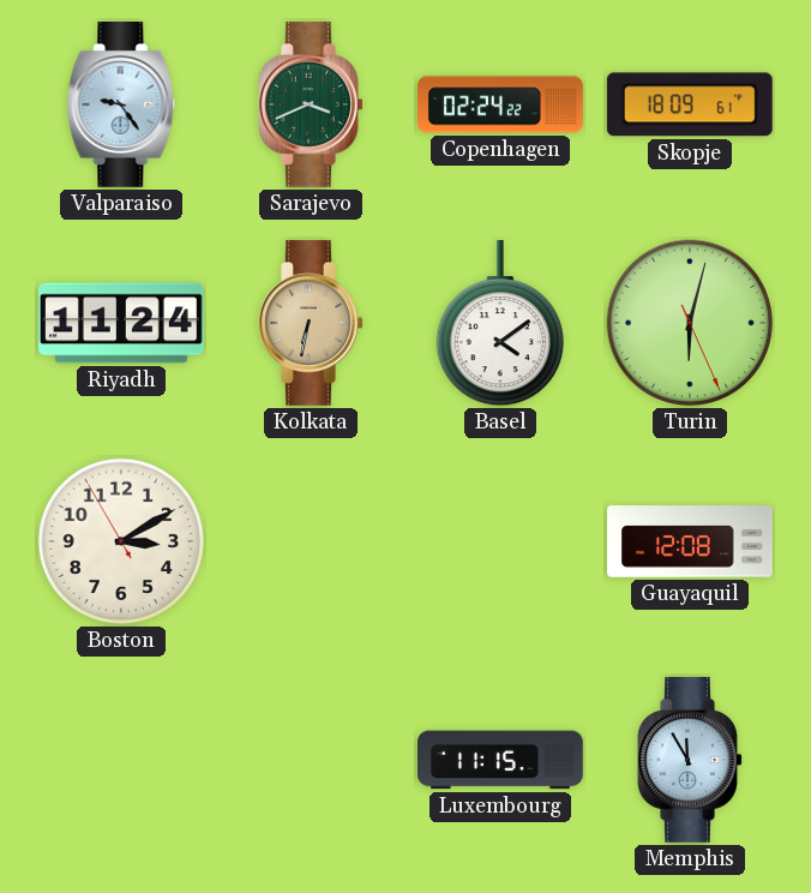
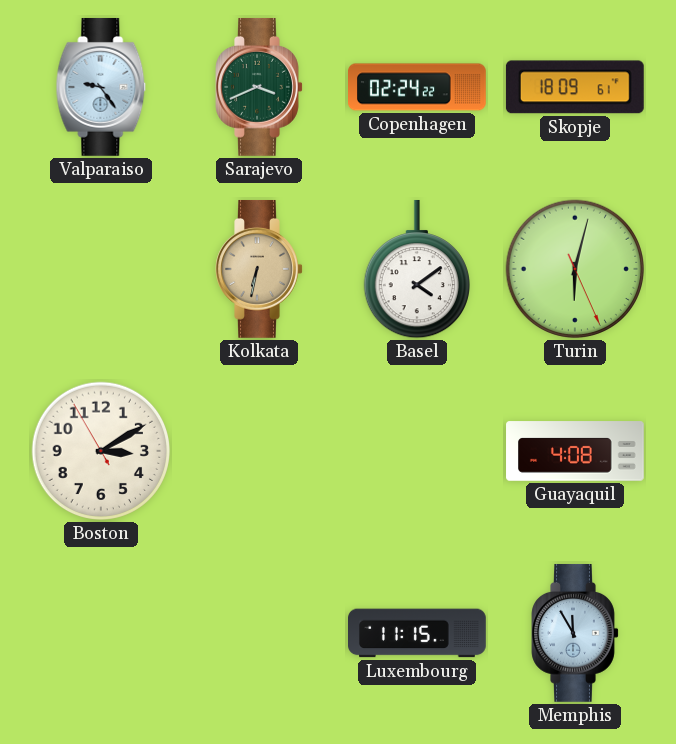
Riyadh: 11:24 -> none
Guayaquil: 12:08 -> 4:08
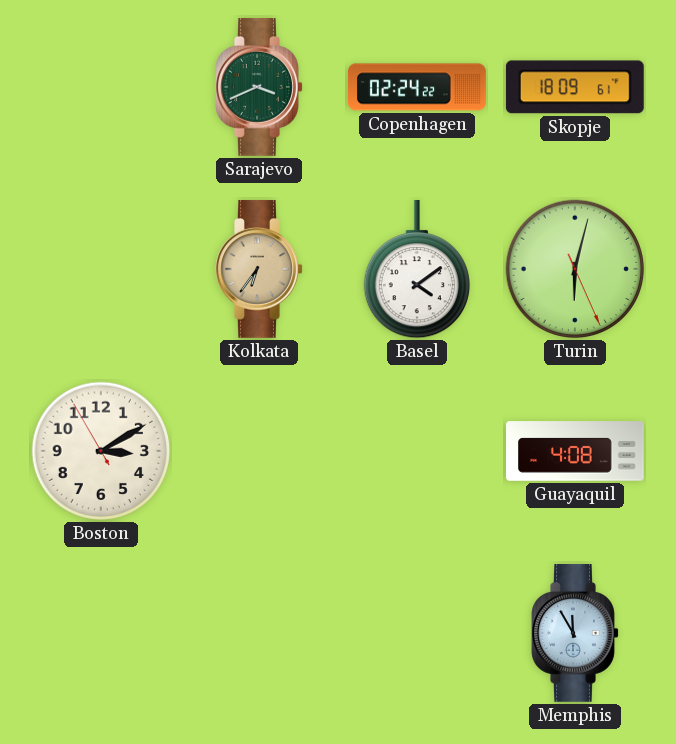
Valparaiso: 9:24 -> none
Kolkata: 6:32 -> 6:36
Luxembourg: 11:15 -> none
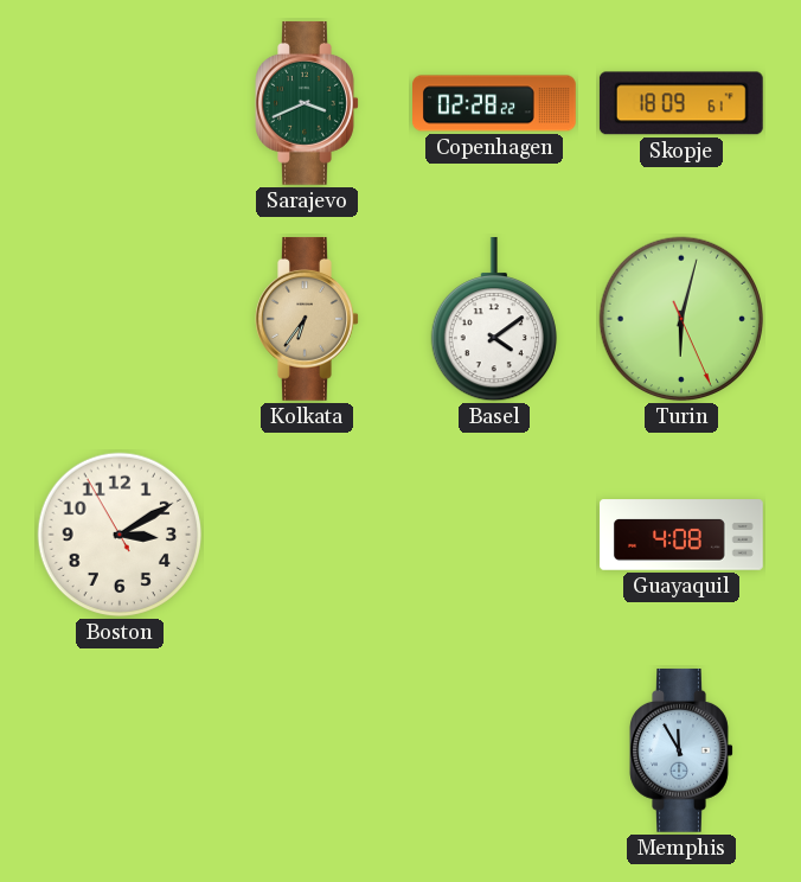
Copenhagen: 02:24 -> 02:28
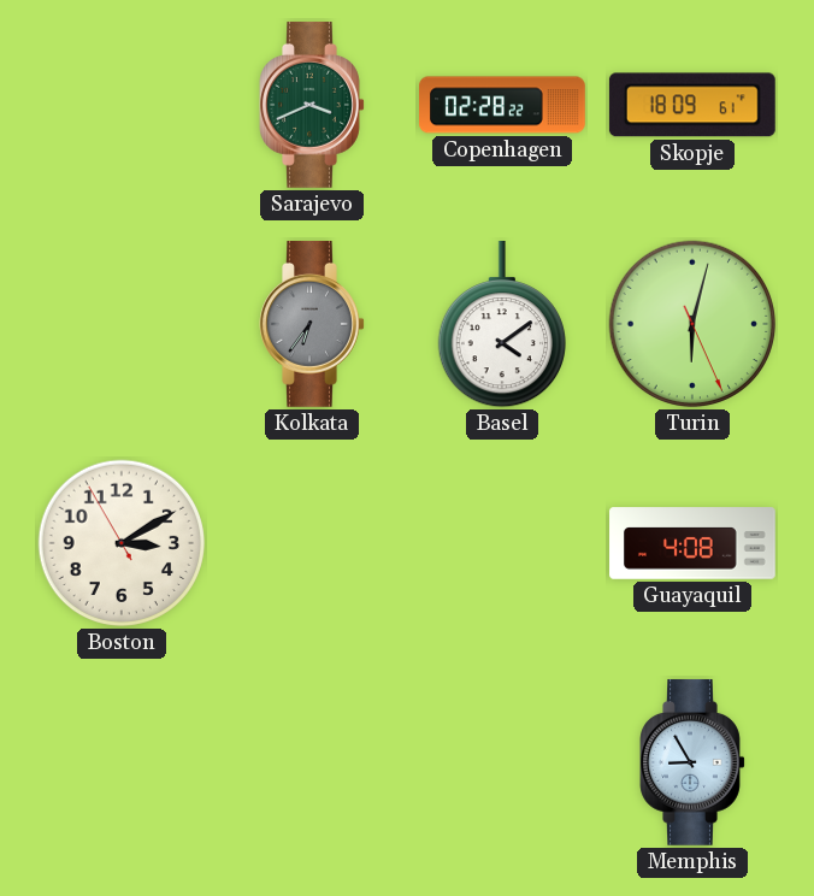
Kolkata dial: champagne -> grey
Memphis: 11:55 -> 8:55
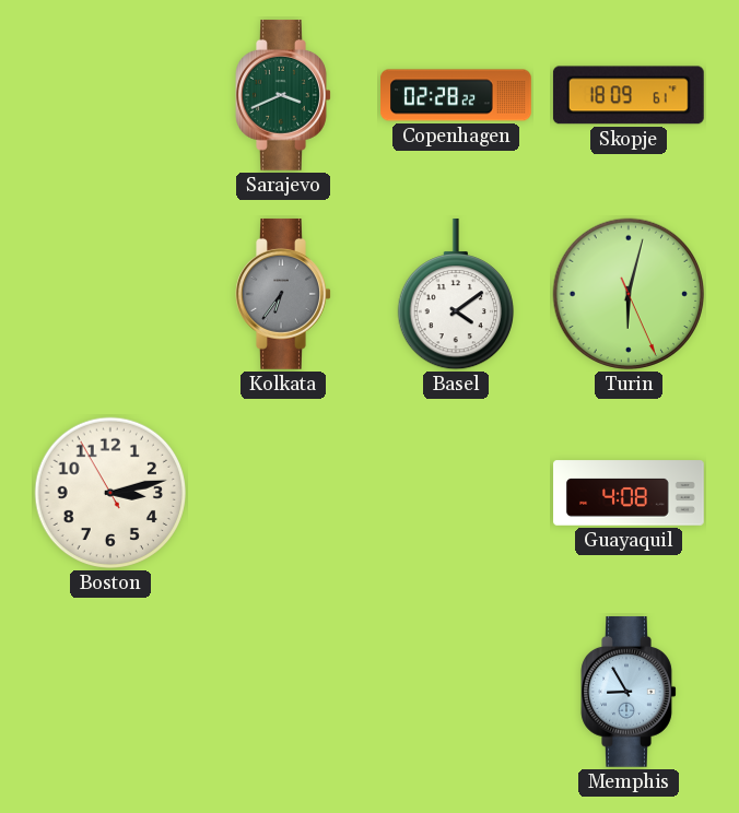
Boston: 3:09 -> 3:12
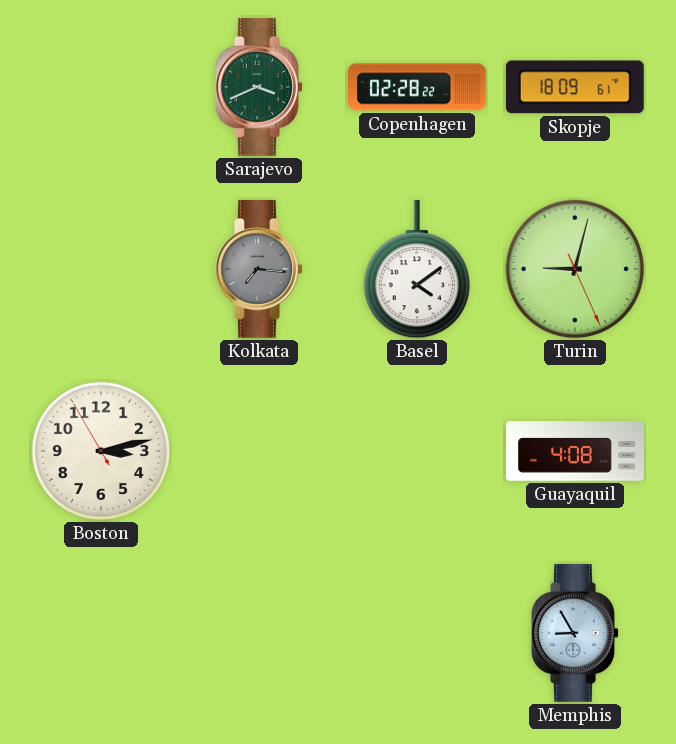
Kolkata: 6:36 -> 7:16
Turin: 6:02 -> 9:02
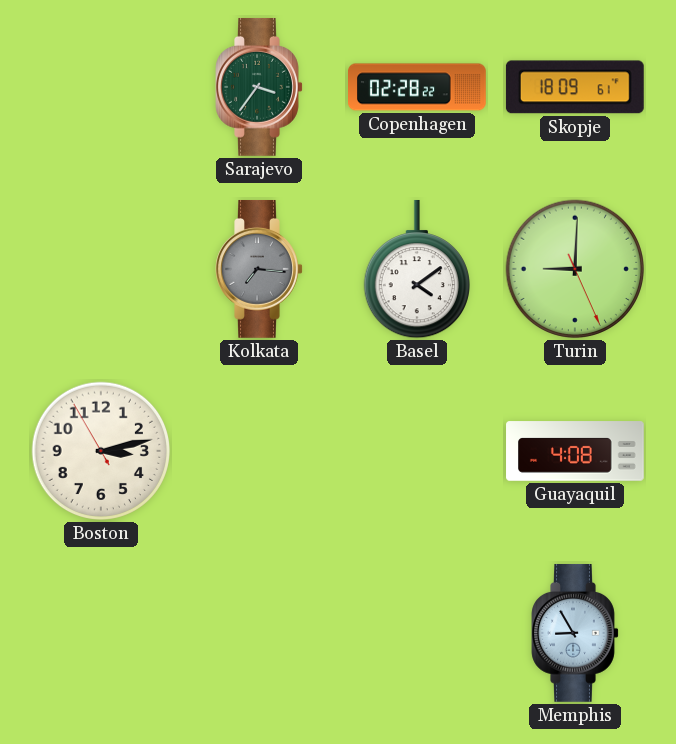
Sarajevo: 3:41 -> 3:36
Turin: 9:02 -> 9:00
